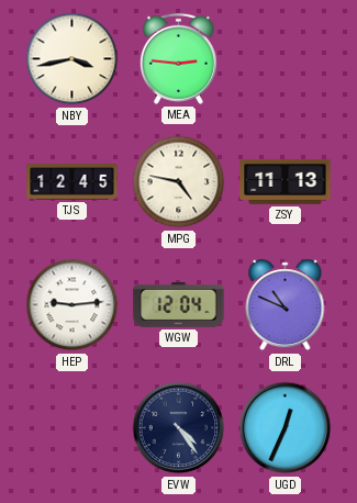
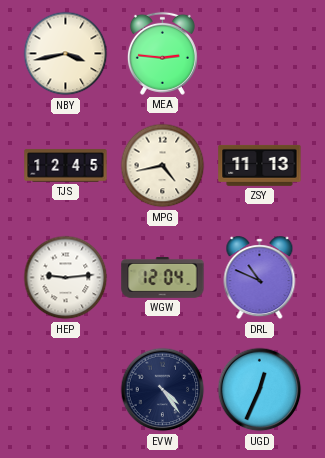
MPG: 4:47 -> 4:43
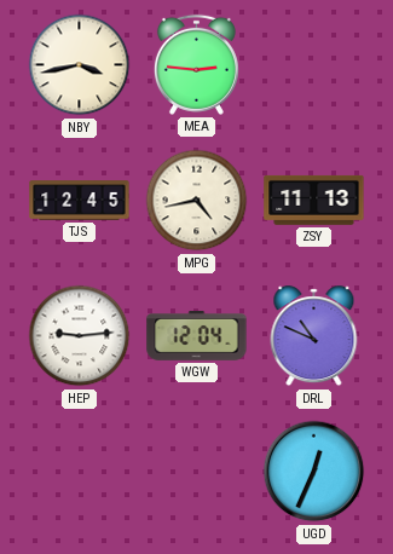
EVW: 4:24 -> none
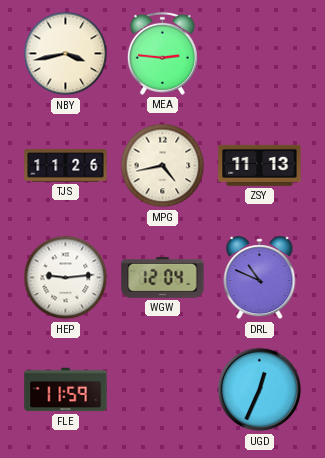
TJS: 12:45 -> 11:26
FLE: none -> 11:59
